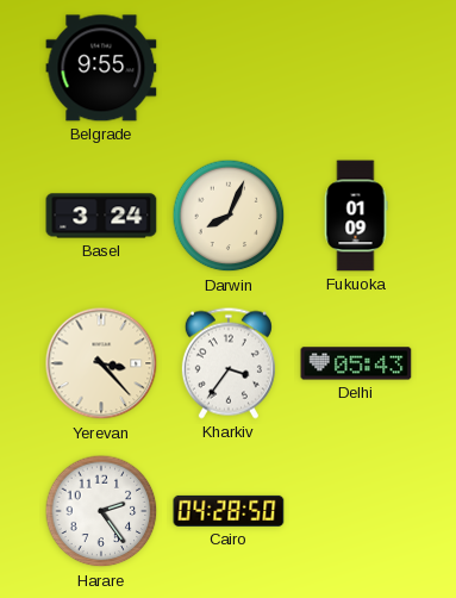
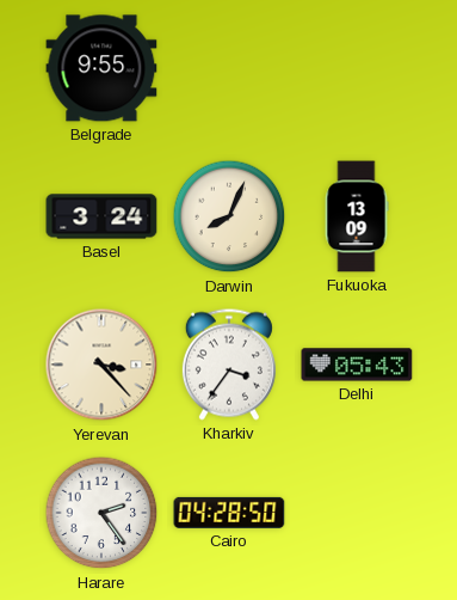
Fukuoka: 01:09 -> 13:09
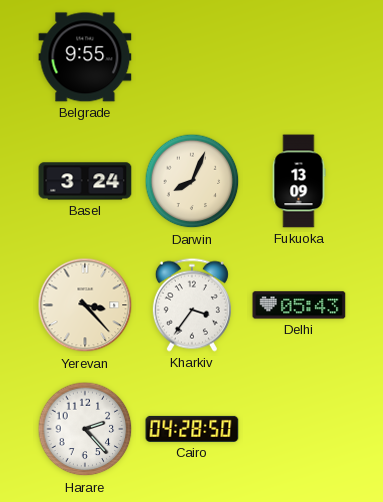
Harare: 2:24 -> 2:23
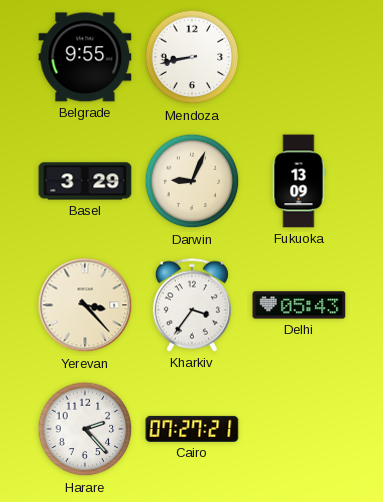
Mendoza: none -> 8:43
Basel: 3:24 -> 3:29
Darwin: 8:04 -> 9:04
Cairo: 04:28 -> 07:27
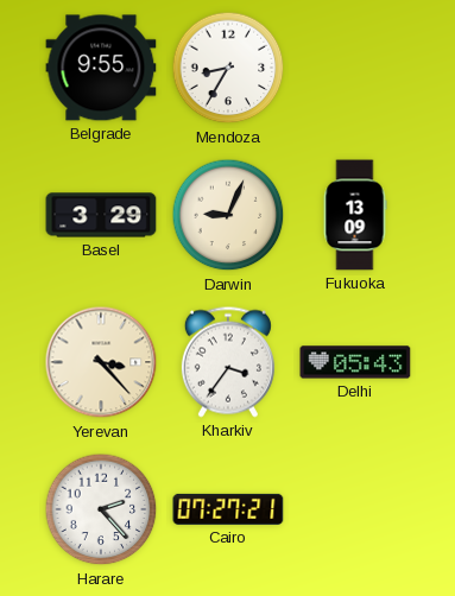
Mendoza: 8:43 -> 8:35
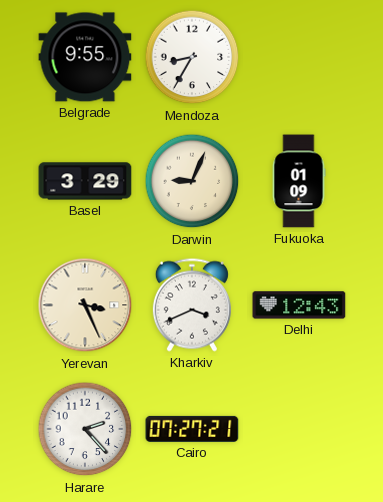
Fukuoka: 13:09 -> 01:09
Yerevan: 3:23 -> 3:26
Kharkiv: 3:36 -> 3:41
Delhi: 05:43 -> 12:43
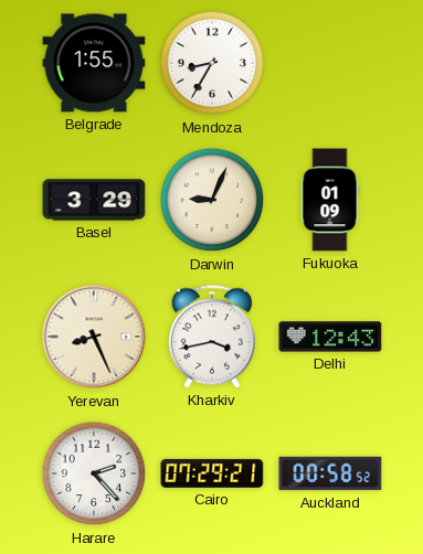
Belgrade: 9:55 -> 1:55
Yerevan: 3:26 -> 8:26
Kharkiv: 3:41 -> 3:43
Cairo: 07:27 -> 07:29
Auckland: none -> 00:58
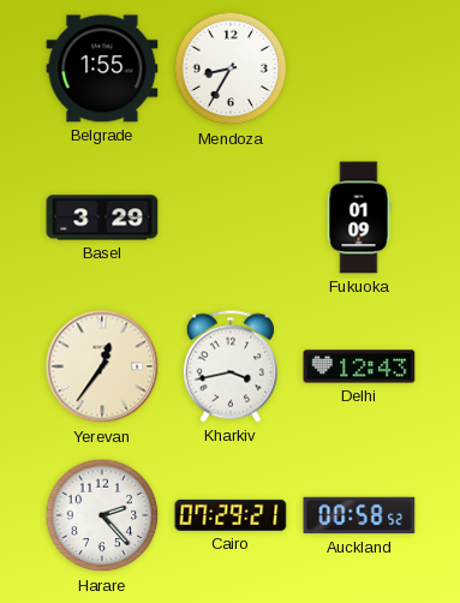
Darwin: 9:04 -> none
Yerevan: 8:26 -> 12:36
